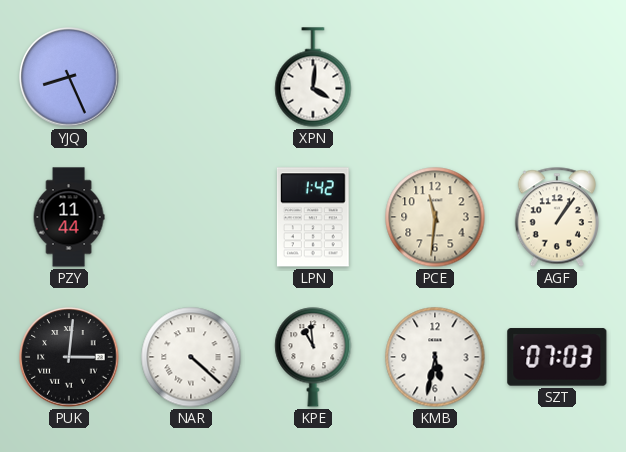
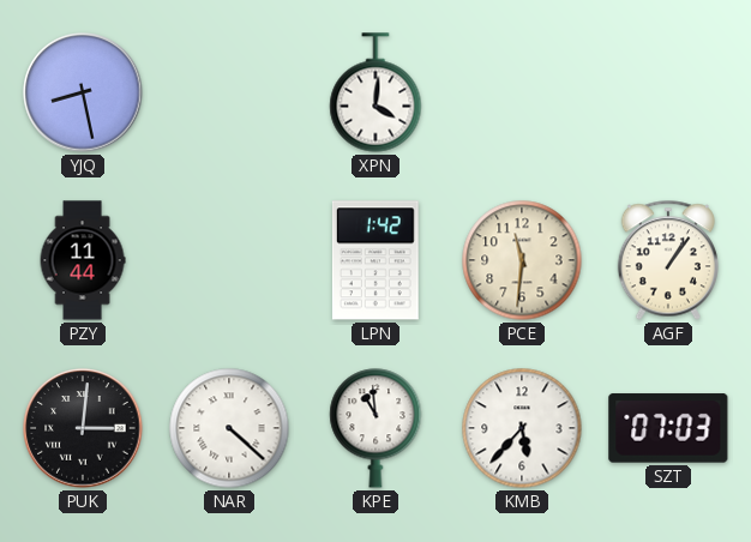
YJQ: 8:26 -> 8:28
KMB: 5:32 -> 5:37
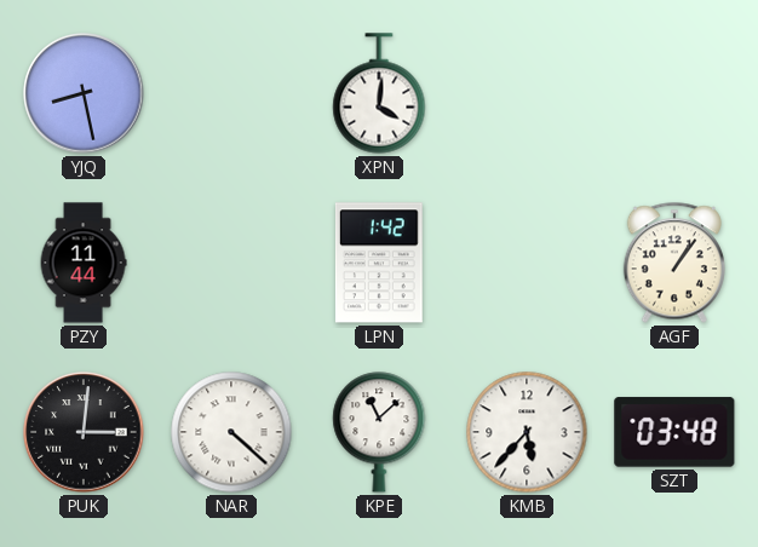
PCE: 11:31 -> none
KPE: 10:59 -> 11:08
SZT: 07:03 -> 03:48
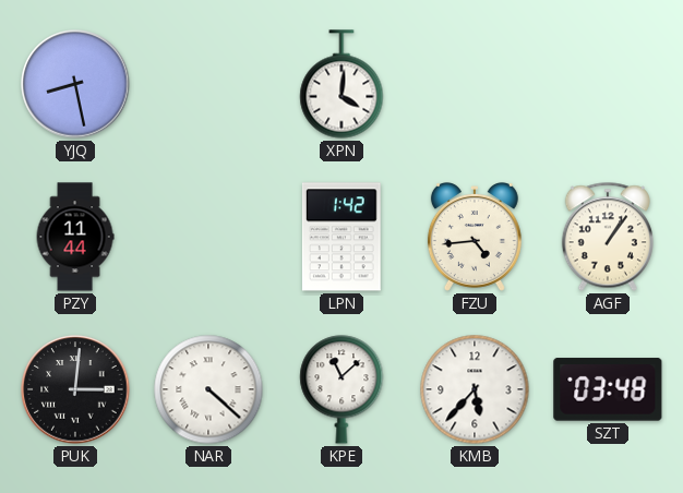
FZU: none -> 4:44
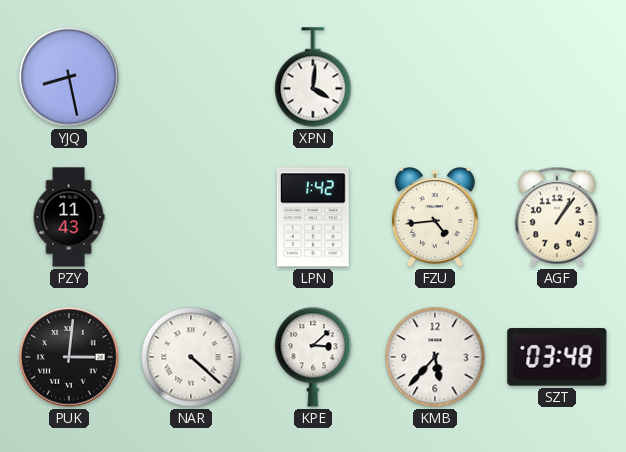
PZY: 11:44 -> 11:43
KPE: 11:08 -> 3:08
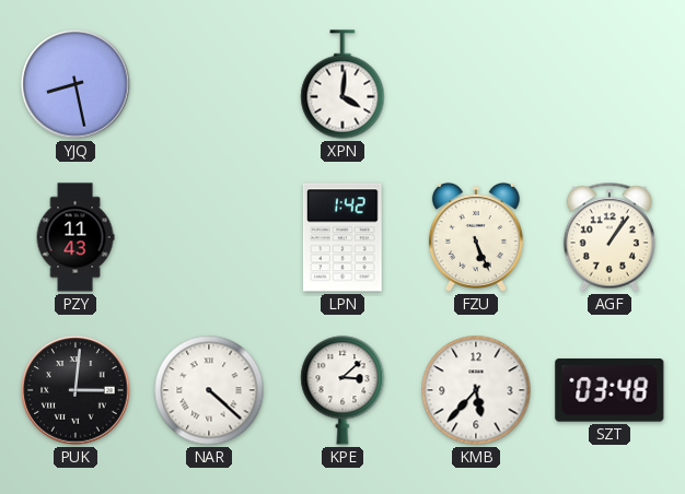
FZU: 4:44 -> 5:26
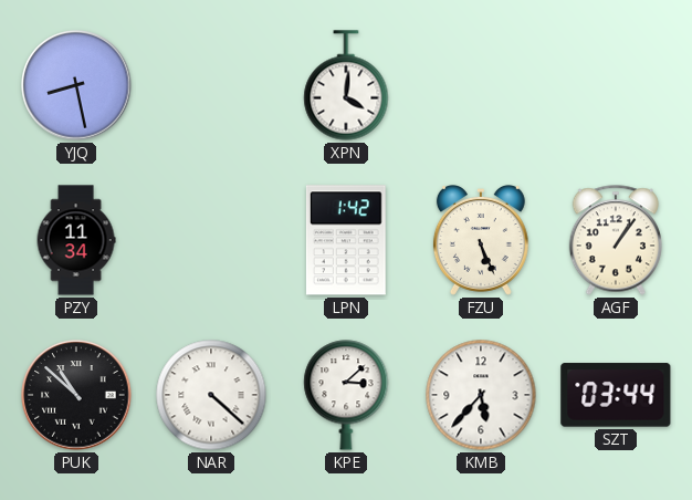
PZY: 11:43 -> 11:34
PUK: 3:01 -> 10:52
SZT: 03:48 -> 03:44
